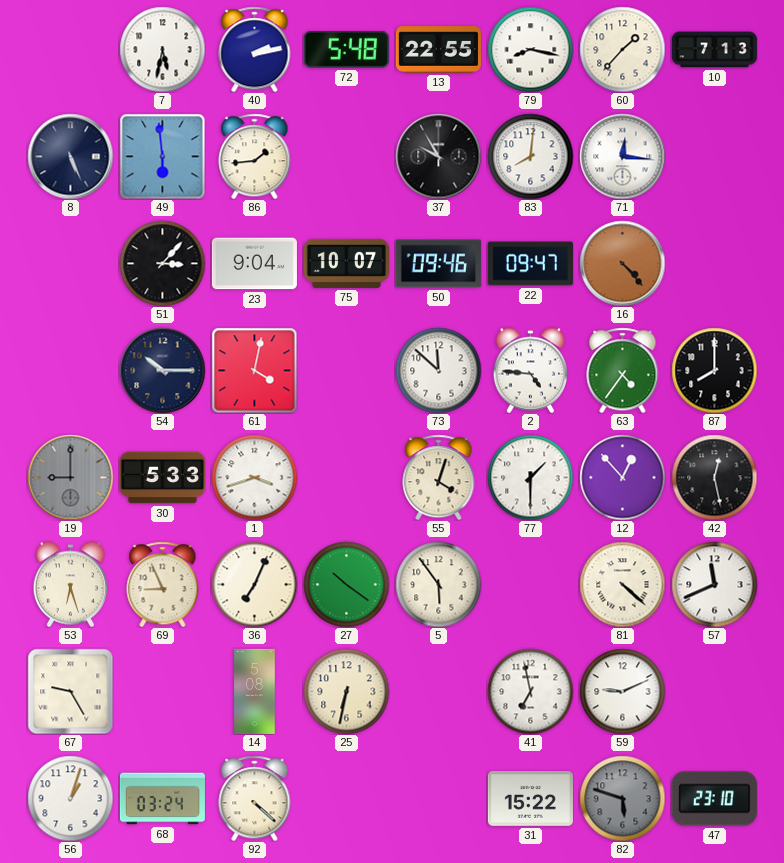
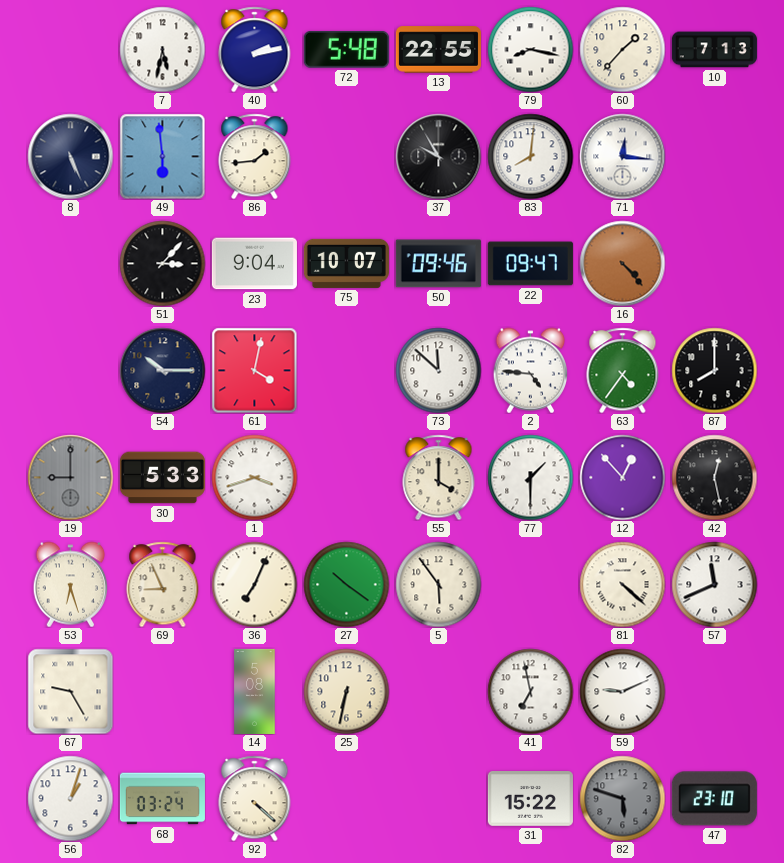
55: 4:03 -> 4:00
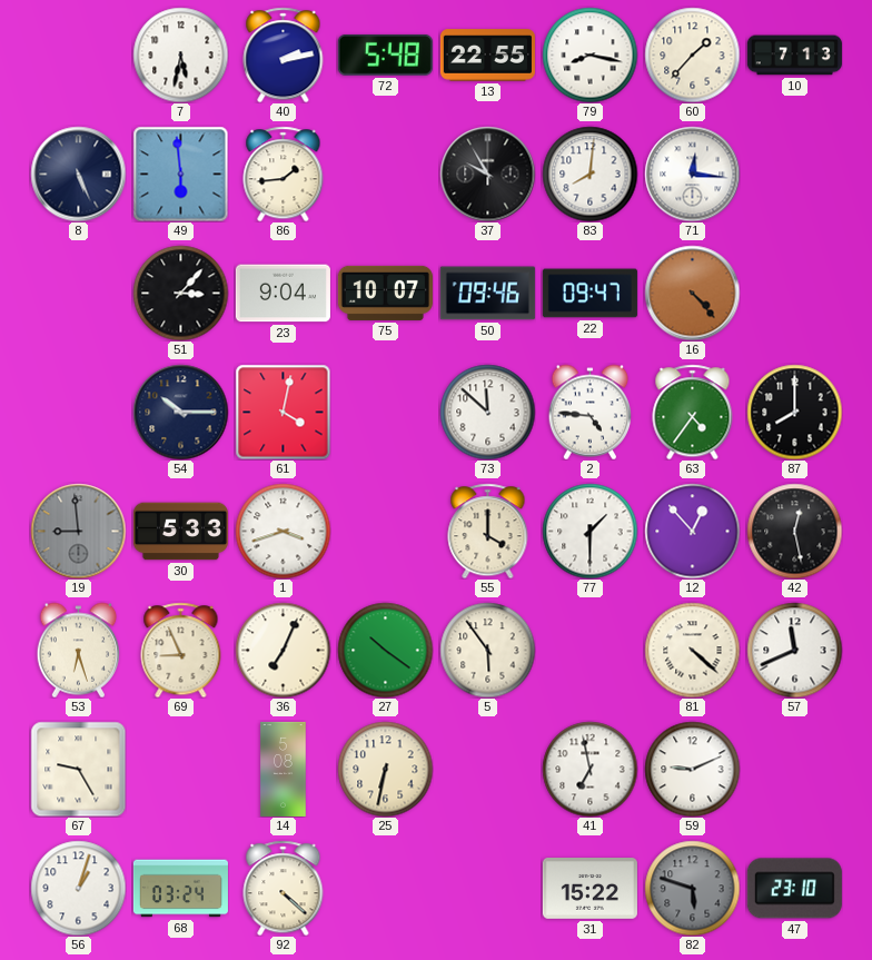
19: 9:00 -> 8:59
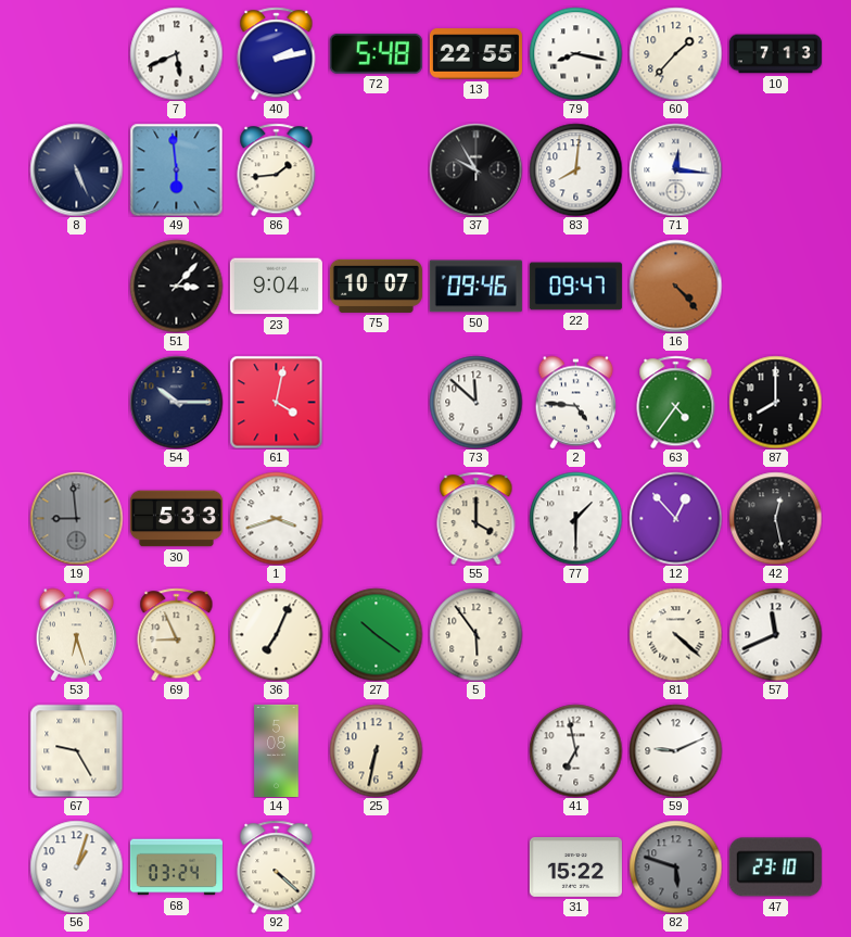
7: 5:32 -> 5:41
